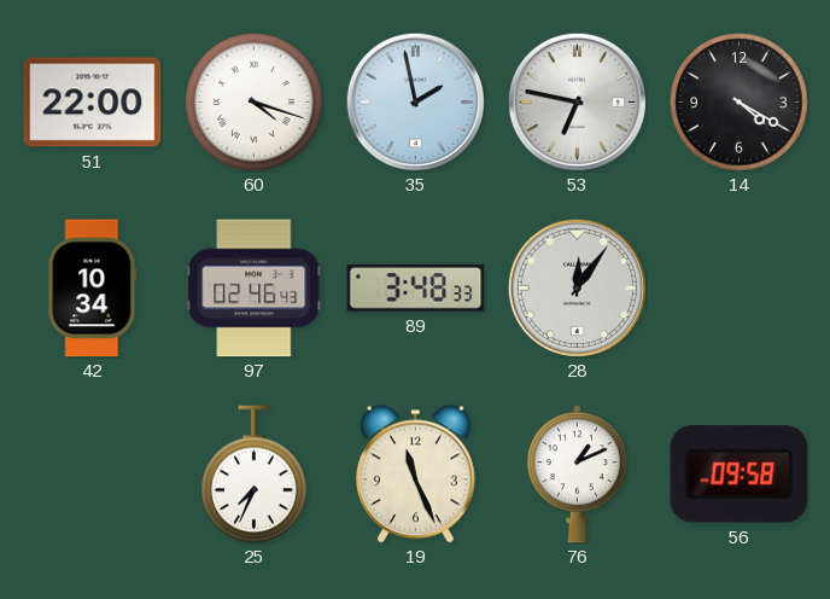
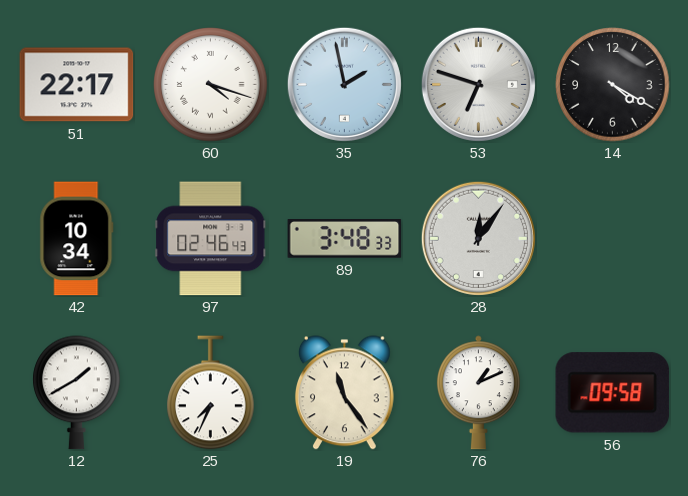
51: 22:00 -> 22:17
53: 6:47 -> 6:48
12: none -> 1:40
19: 11:26 -> 11:24
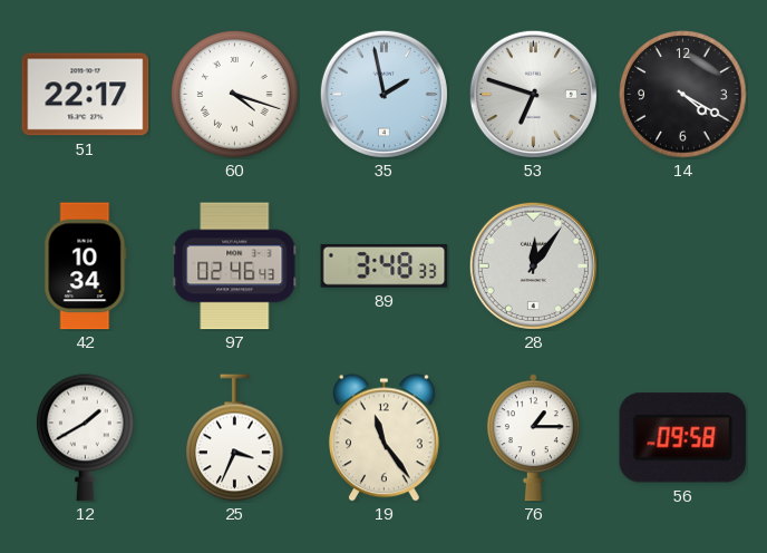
25: 7:34 -> 3:34
76: 1:11 -> 1:15
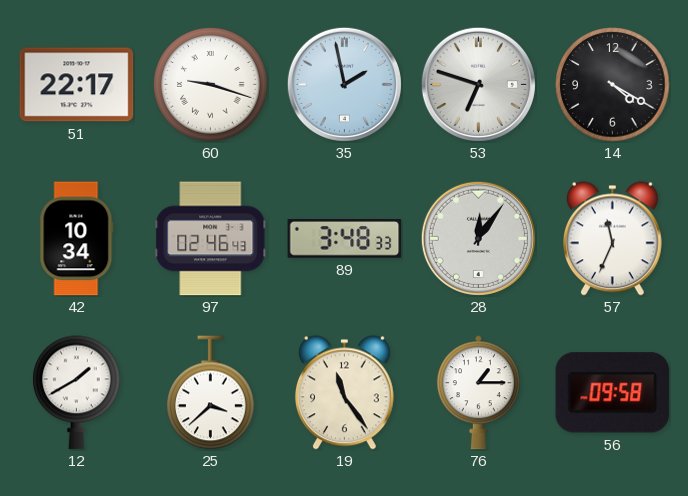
60: 4:18 -> 9:18
57: none -> 11:34
25: 3:34 -> 3:38
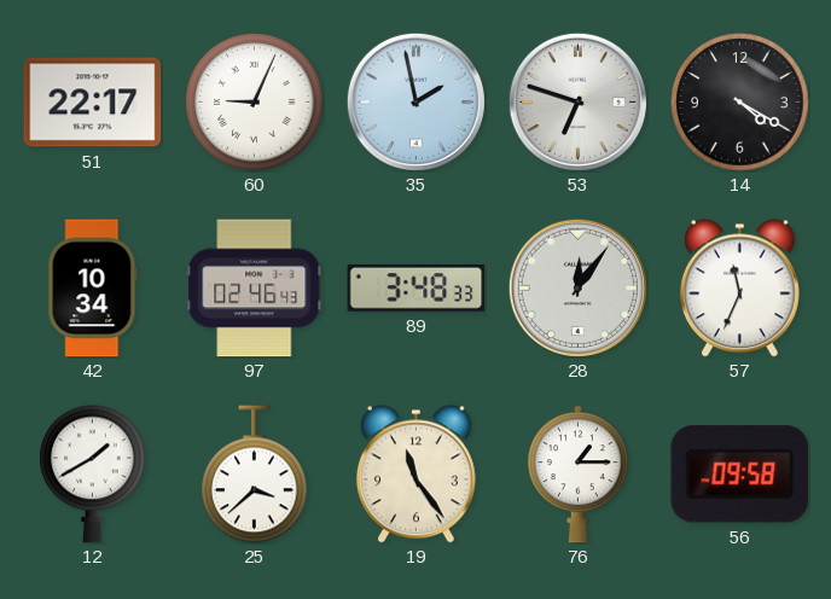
60: 9:18 -> 9:04
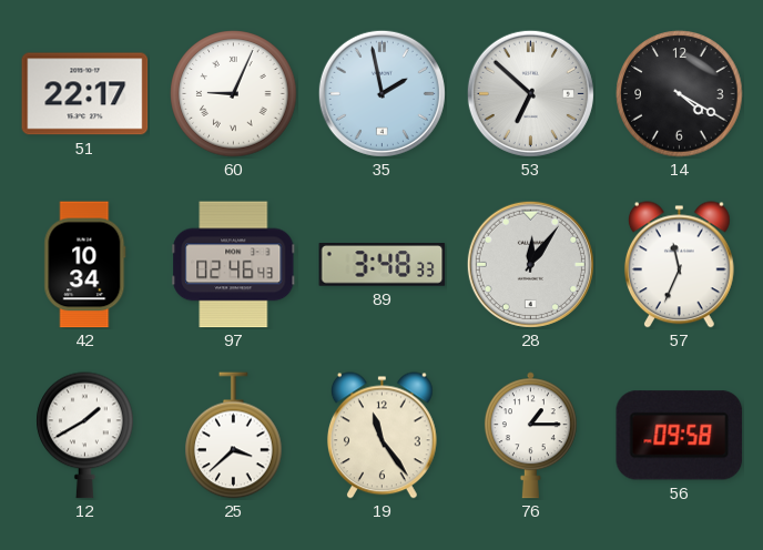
53: 6:48 -> 6:52
